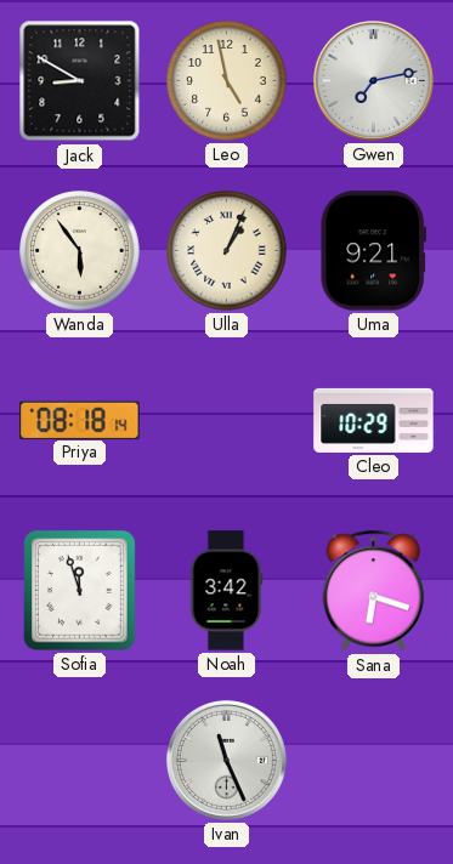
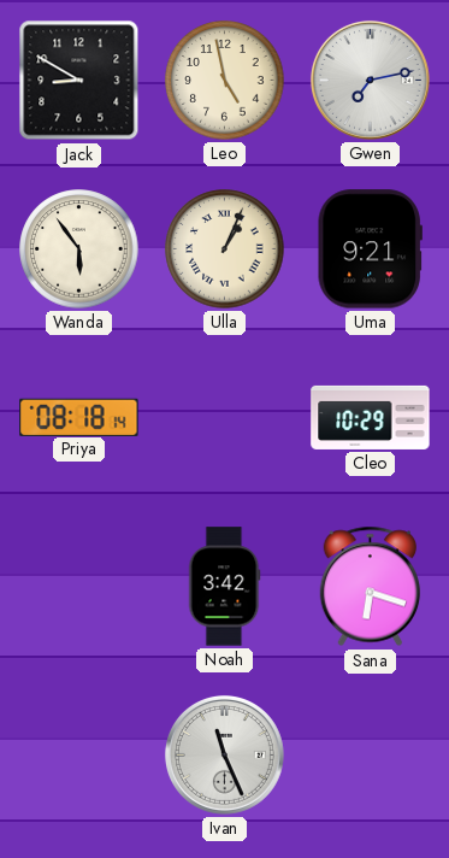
Sofia: 11:57 -> none
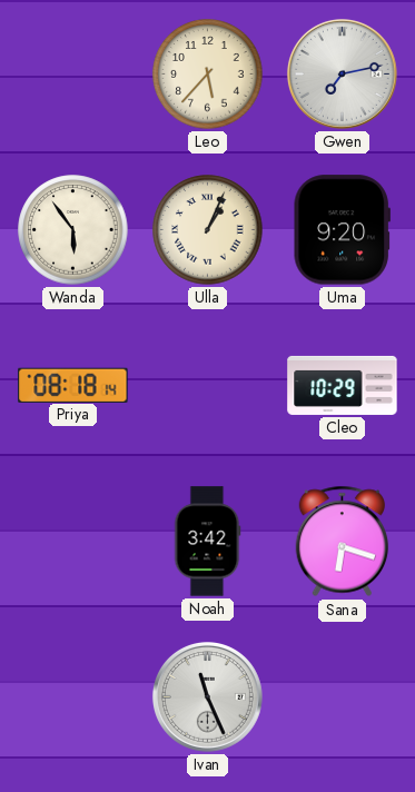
Jack: 8:50 -> none
Leo: 4:58 -> 5:37
Uma: 9:21 -> 9:20
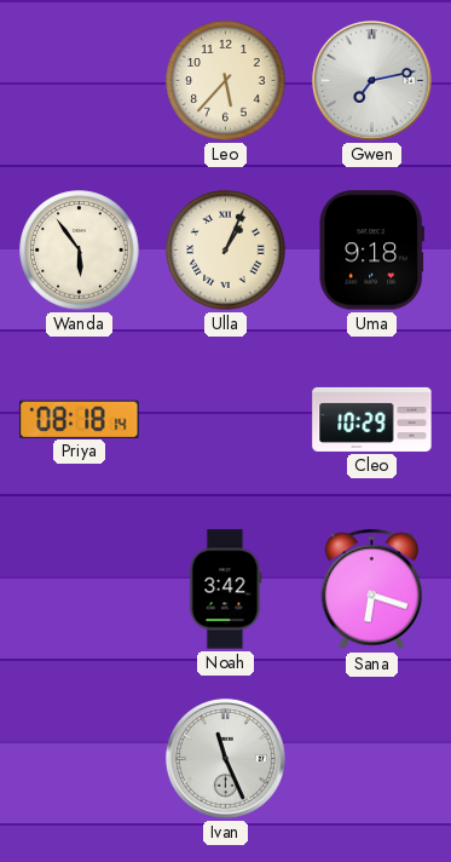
Uma: 9:20 -> 9:18
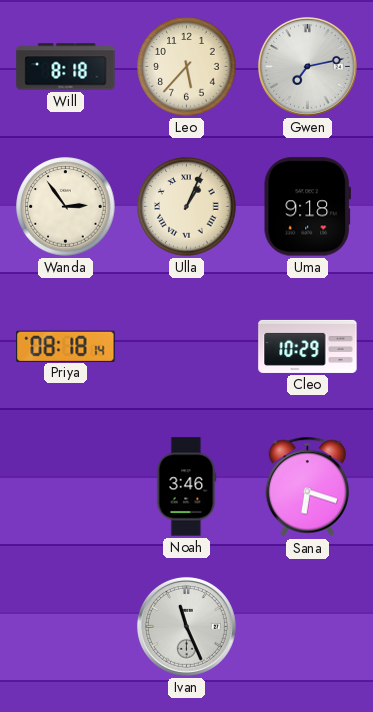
Will: none -> 8:18
Wanda: 5:54 -> 2:54
Noah: 3:42 -> 3:46
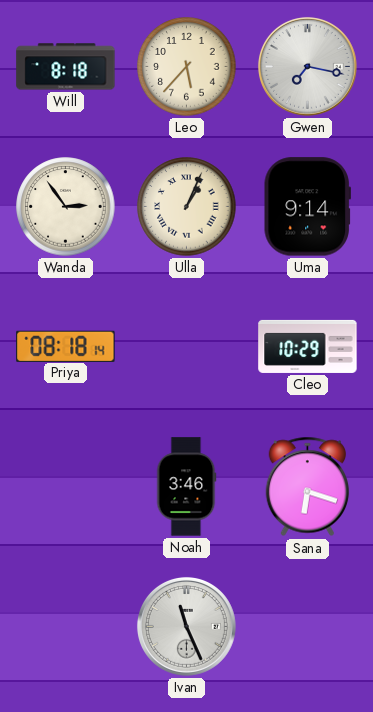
Gwen: 7:13 -> 7:17
Uma: 9:18 -> 9:14
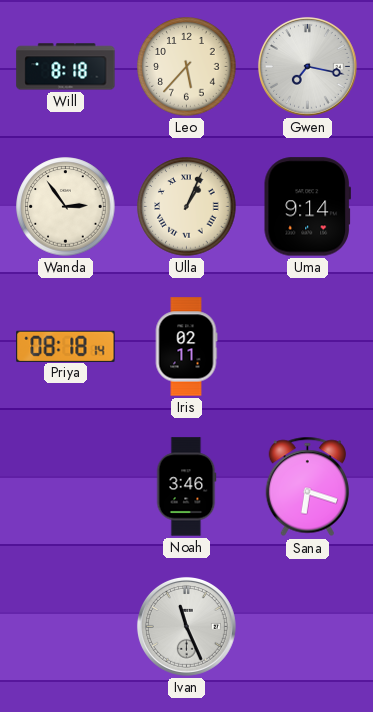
Iris: none -> 02:11
Cleo: 10:29 -> none
